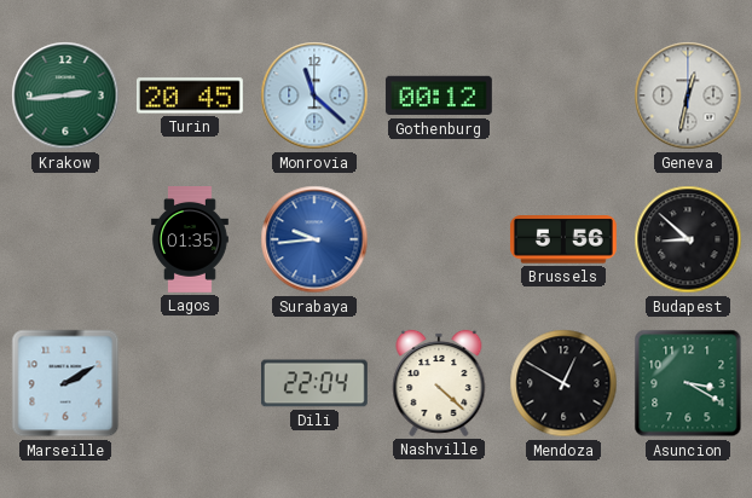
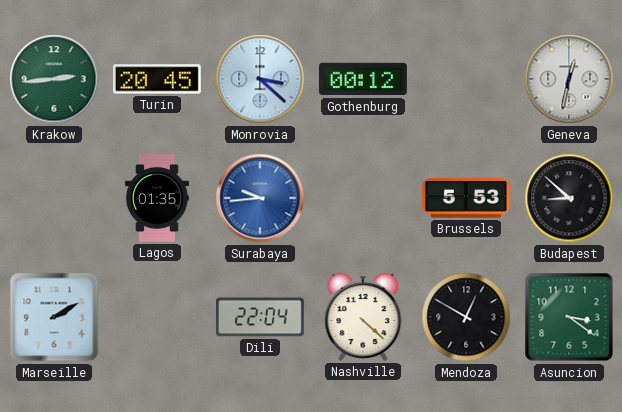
Monrovia: 11:22 -> 3:22
Brussels: 5:56 -> 5:53
Asuncion: 3:20 -> 3:21
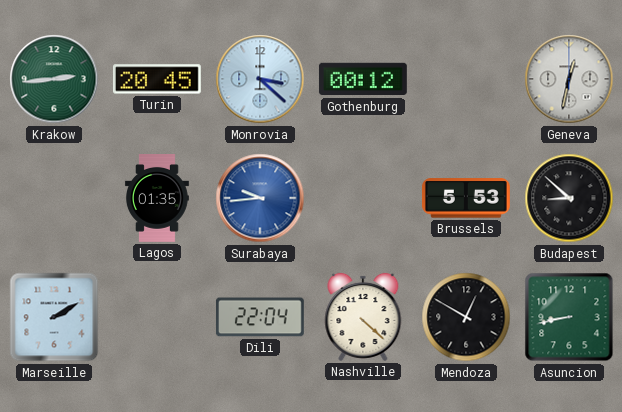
Asuncion: 3:21 -> 8:43
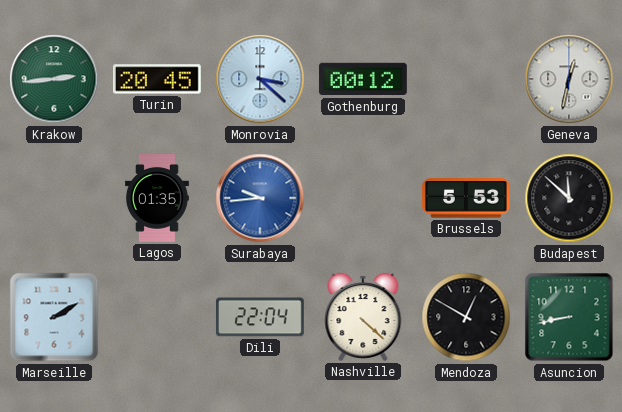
Budapest: 8:52 -> 11:52
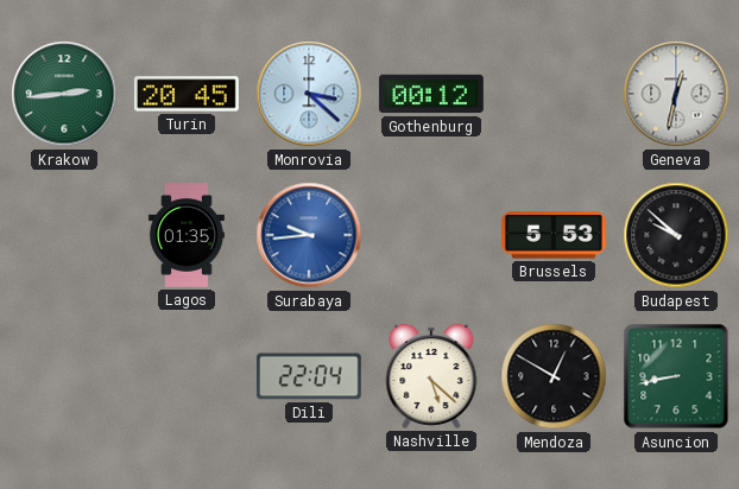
Budapest: 11:52 -> 9:52
Marseille: 2:10 -> none
Nashville: 4:22 -> 5:22
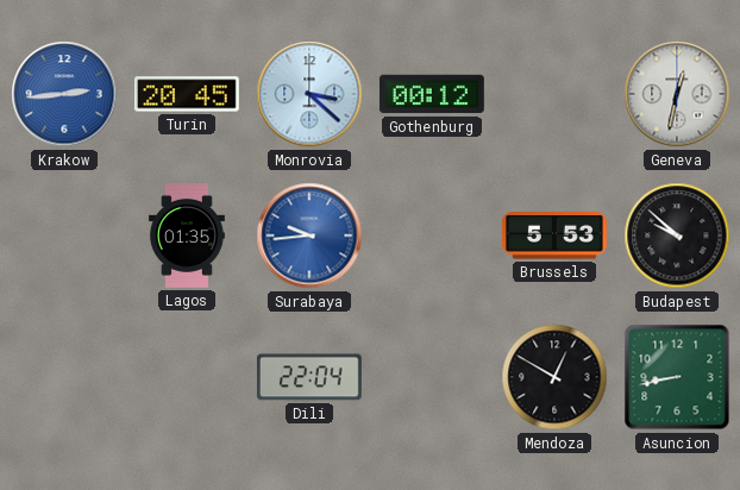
Krakow dial: green -> blue
Nashville: 5:22 -> none
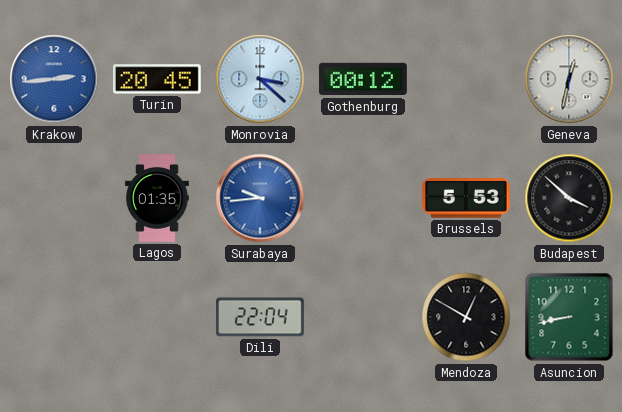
Budapest: 9:52 -> 3:52
